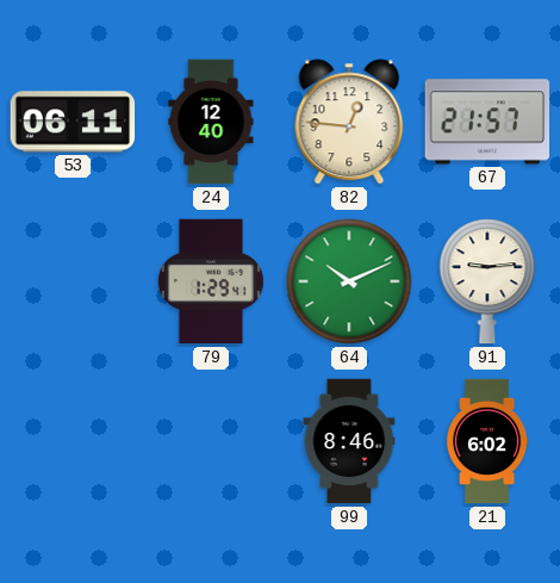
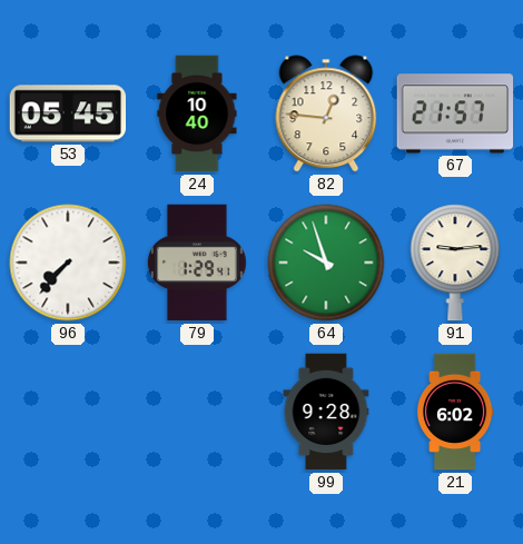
53: 06:11 -> 05:45
24: 12:40 -> 10:40
96: none -> 7:37
64: 10:11 -> 9:57
99: 8:46 -> 9:28
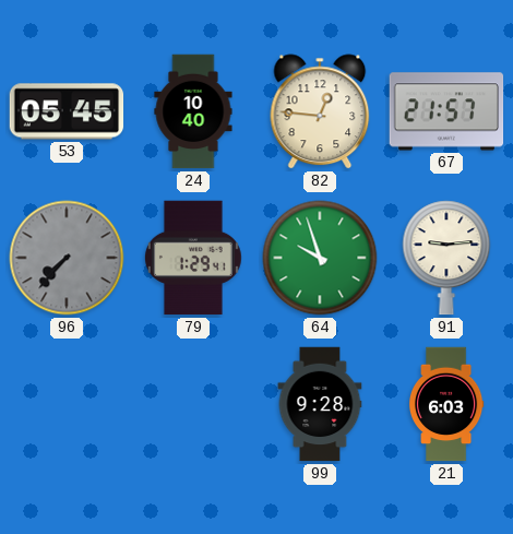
96 dial: white -> grey
21: 6:02 -> 6:03
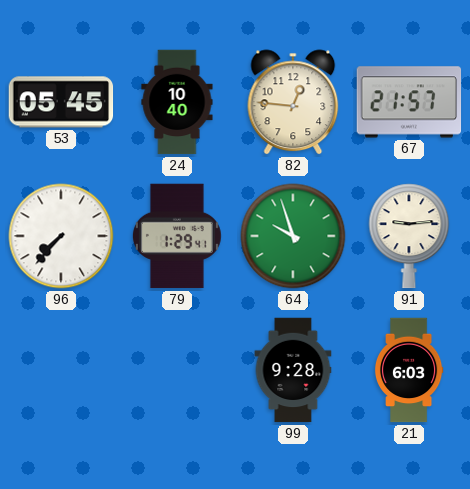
96 dial: grey -> white
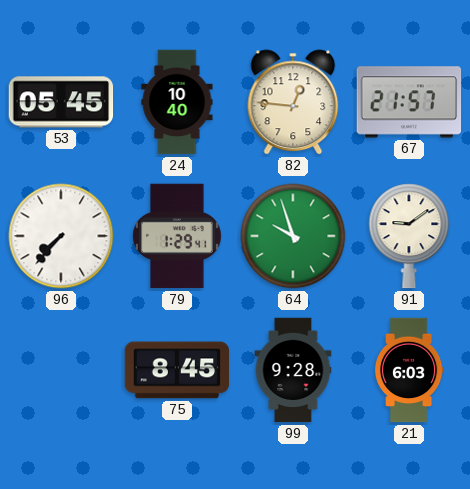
91: 9:14 -> 9:09
75: none -> 8:45
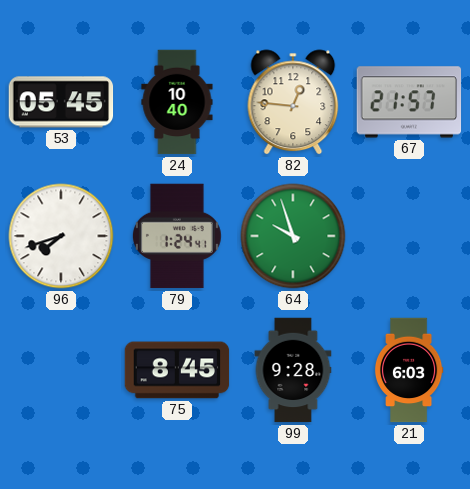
96: 7:37 -> 7:42
79: 1:29 -> 1:24
91: 9:09 -> none
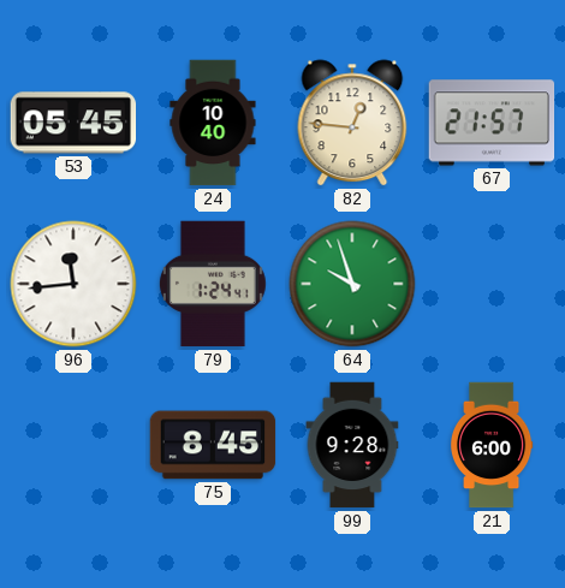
96: 7:42 -> 11:44
21: 6:03 -> 6:00
